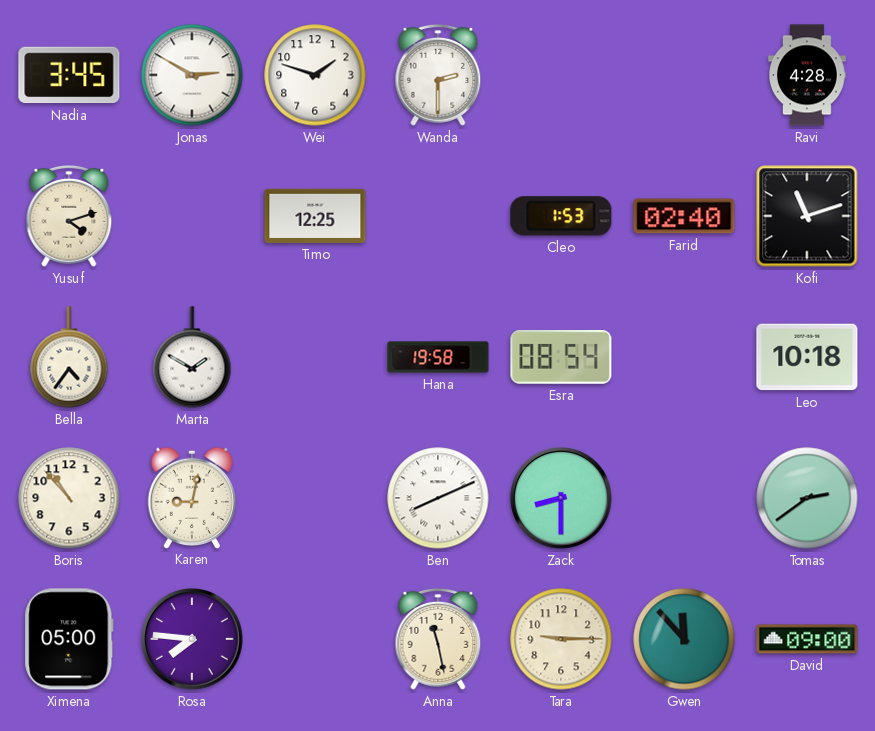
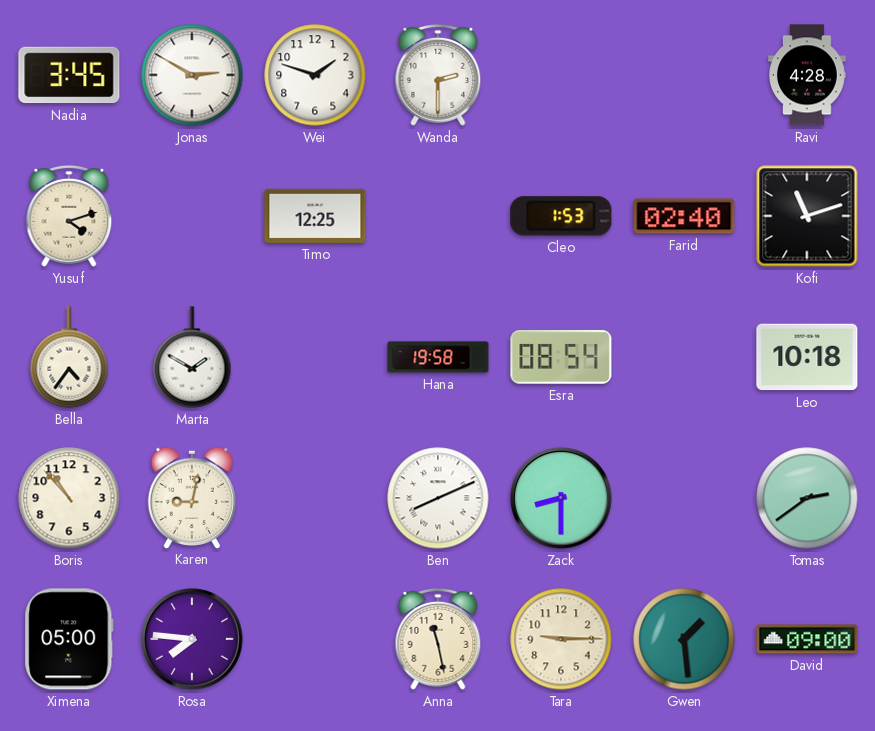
Gwen: 11:53 -> 1:29
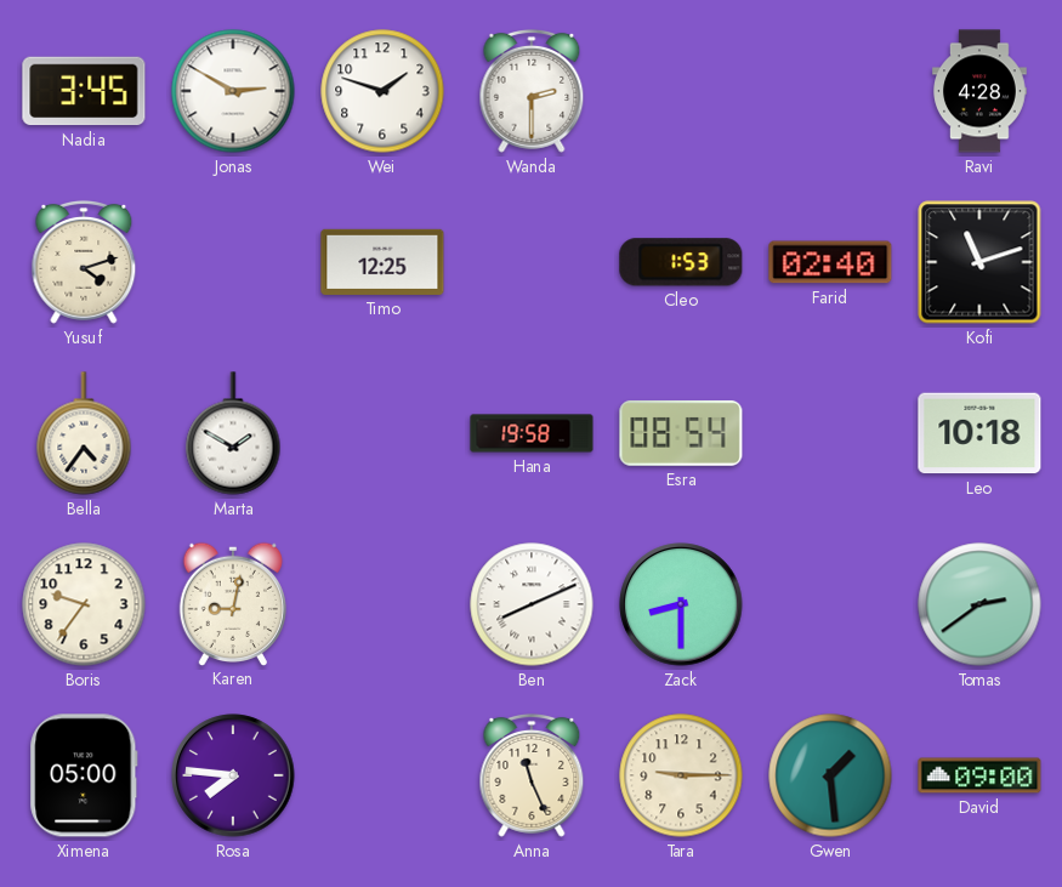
Boris: 10:53 -> 9:36
Anna: 11:28 -> 11:26
